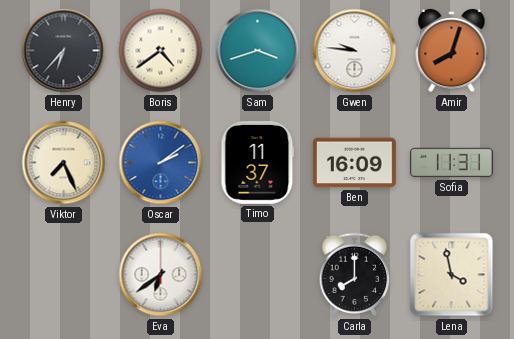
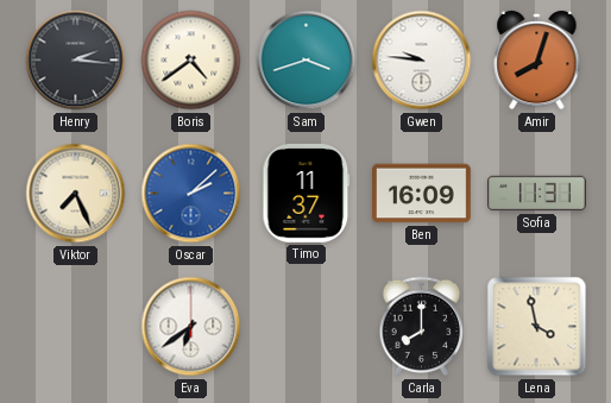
Henry: 6:37 -> 2:16
Oscar: 2:09 -> 2:08
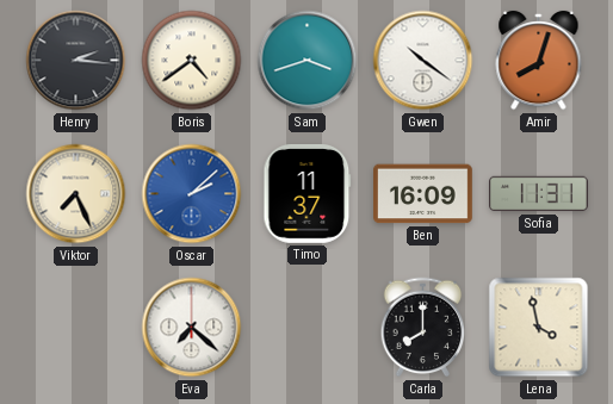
Gwen: 9:46 -> 10:21
Eva: 6:39 -> 7:22
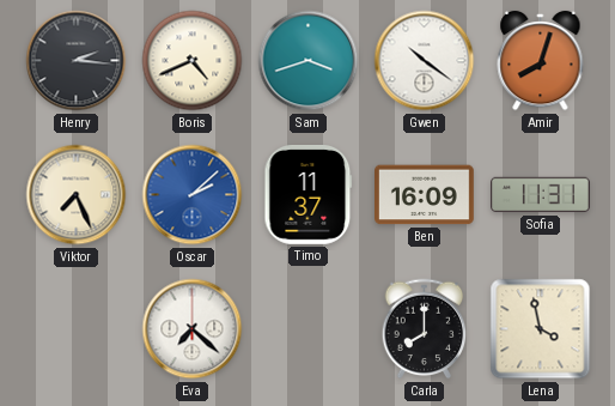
Boris: 4:39 -> 4:41
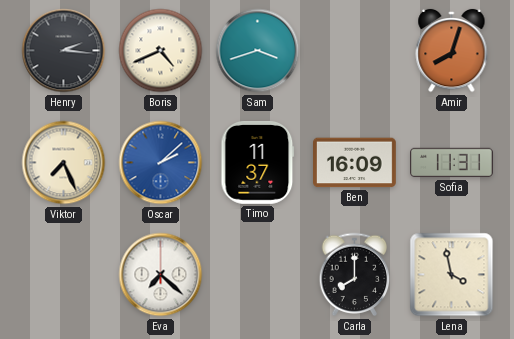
Gwen: 10:21 -> none
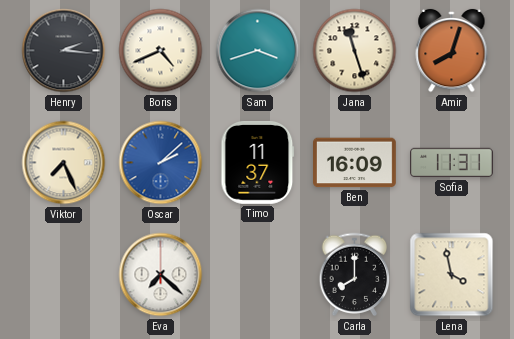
Jana: none -> 11:27
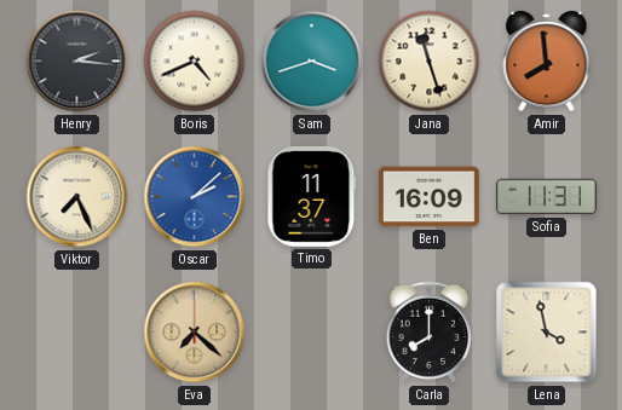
Amir: 8:03 -> 7:59
Eva dial: white -> champagne
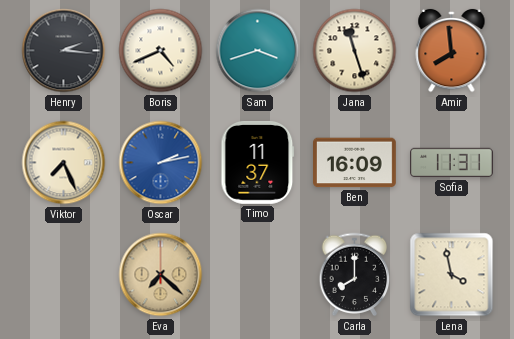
Oscar: 2:08 -> 2:13
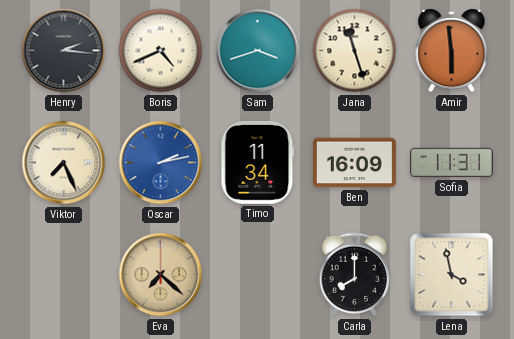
Amir: 7:59 -> 5:59
Timo: 11:37 -> 11:34
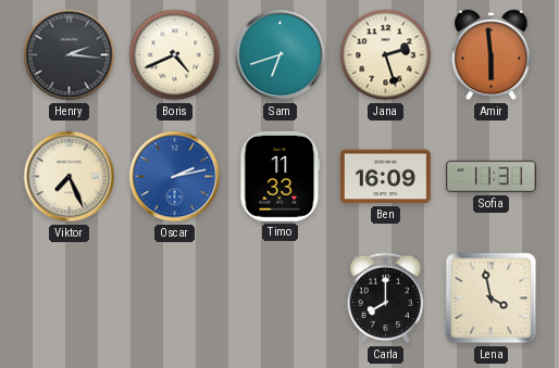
Sam: 3:42 -> 6:42
Jana: 11:27 -> 2:27
Timo: 11:34 -> 11:33
Eva: 7:22 -> none
